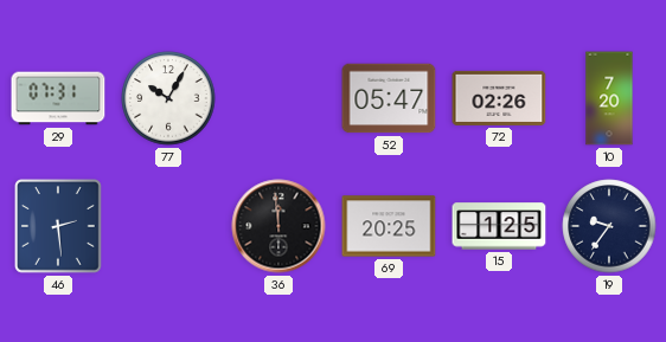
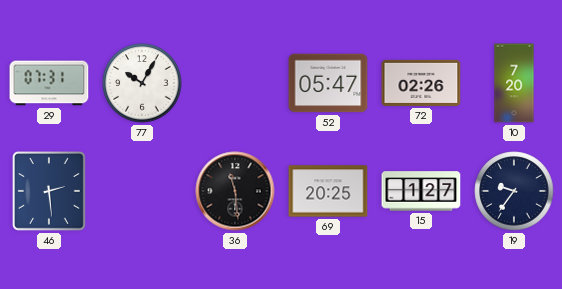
36: 11:59 -> 11:29
15: 1:25 -> 1:27
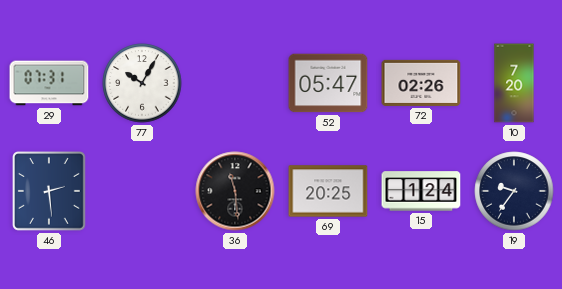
15: 1:27 -> 1:24
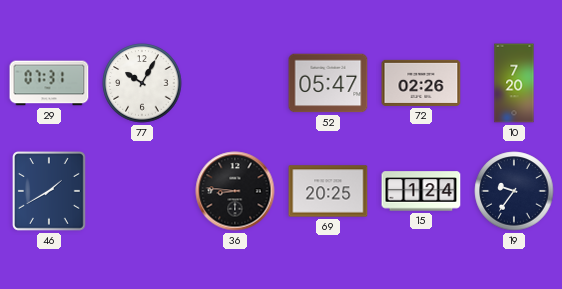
46: 2:29 -> 1:40
36: 11:29 -> 8:46
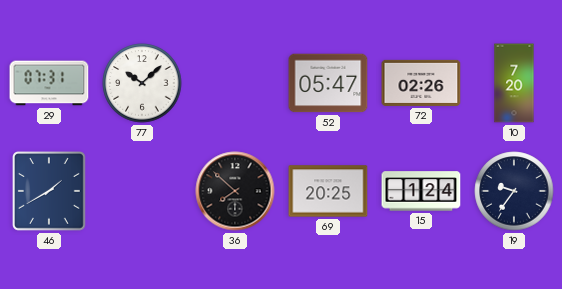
77: 10:05 -> 10:08
36: 8:46 -> 7:52
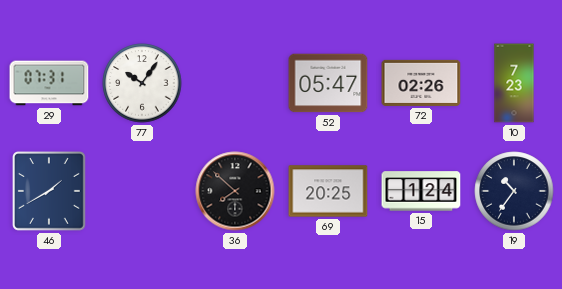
77: 10:08 -> 10:06
10: 7:20 -> 7:23
19: 9:36 -> 10:36
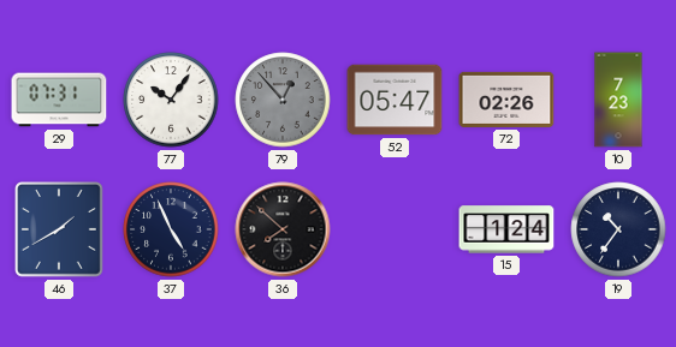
79: none -> 12:53
37: none -> 4:56
69: 20:25 -> none
